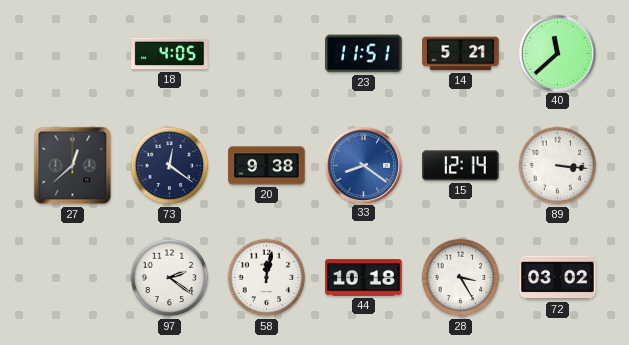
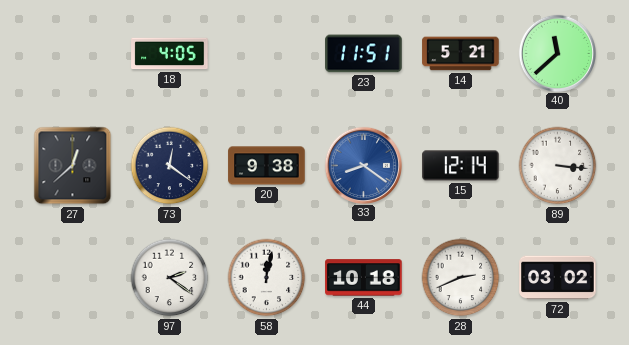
28: 3:25 -> 2:41
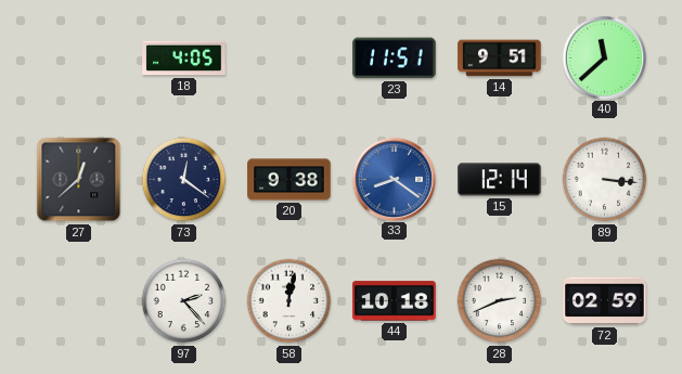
14: 5:21 -> 9:51
97: 2:21 -> 2:23
72: 03:02 -> 02:59
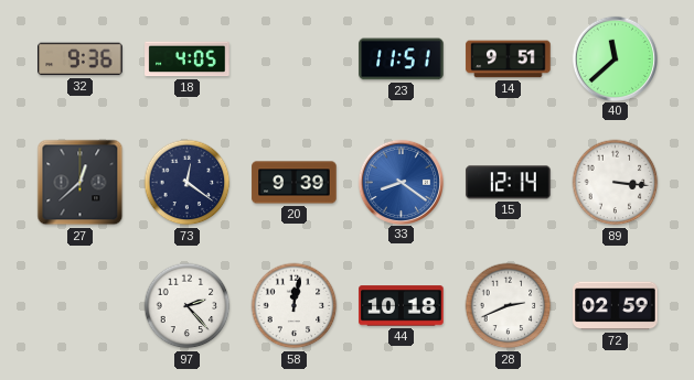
32: none -> 9:36
20: 9:38 -> 9:39
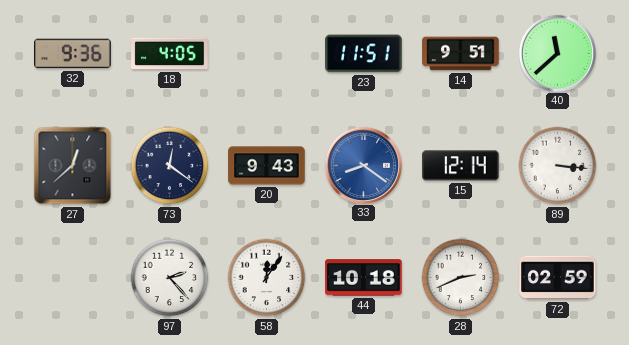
20: 9:39 -> 9:43
58: 12:02 -> 12:06
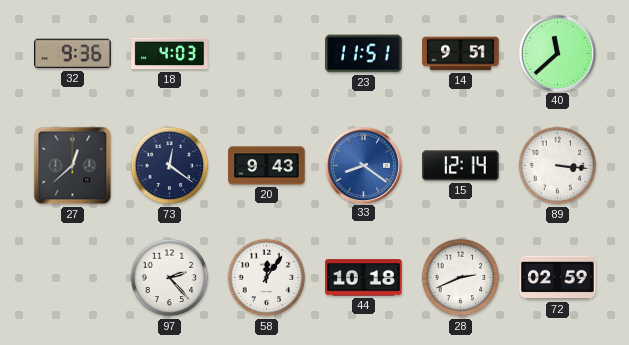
18: 4:05 -> 4:03
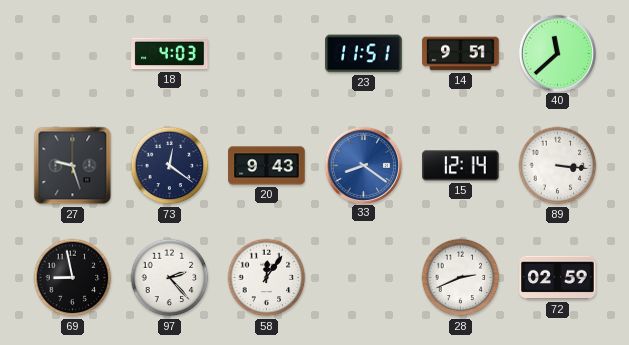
32: 9:36 -> none
27: 12:38 -> 9:27
69: none -> 8:58
44: 10:18 -> none
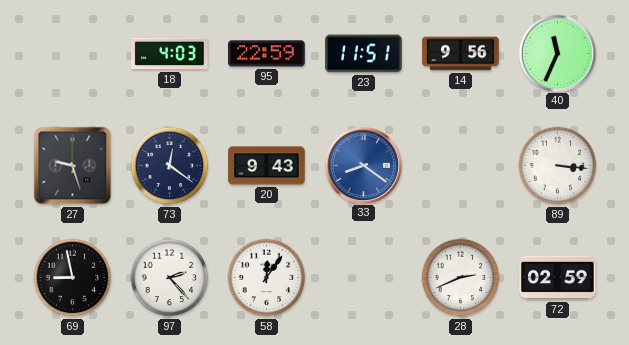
95: none -> 22:59
14: 9:51 -> 9:56
40: 11:38 -> 11:34
15: 12:14 -> none
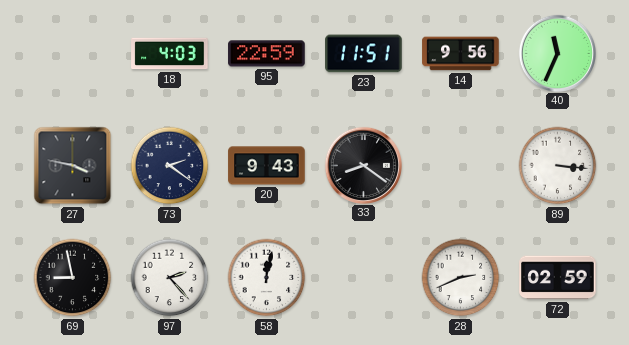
27: 9:27 -> 3:47
73: 12:21 -> 2:21
33 dial: blue -> black
58: 12:06 -> 12:02
